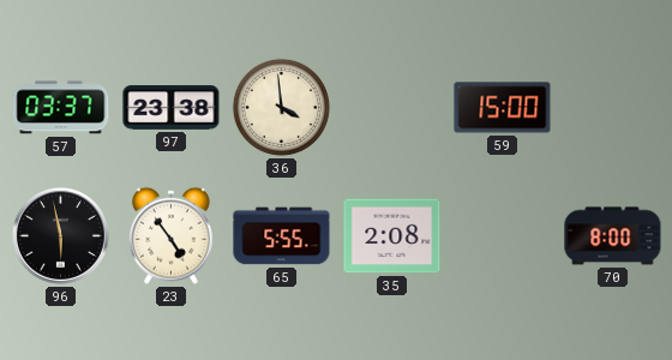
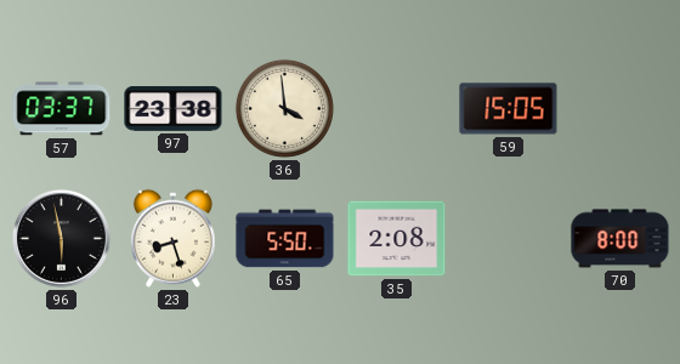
59: 15:00 -> 15:05
23: 4:54 -> 8:27
65: 5:55 -> 5:50
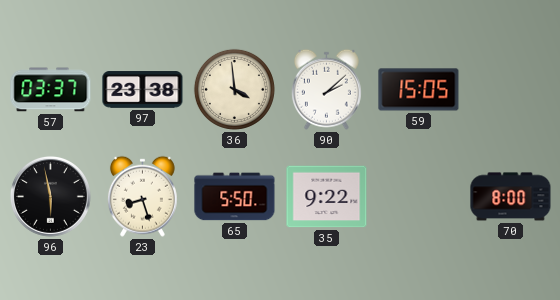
90: none -> 2:08
35: 2:08 -> 9:22
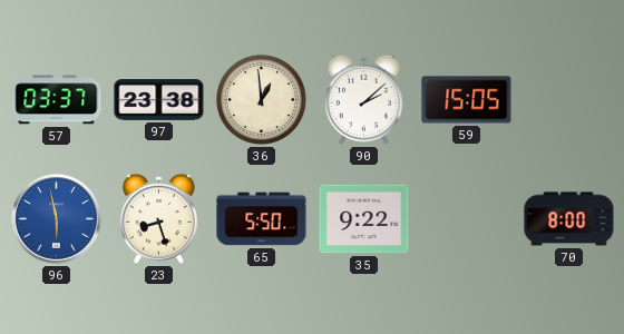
36: 3:59 -> 12:59
96 dial: black -> blue
